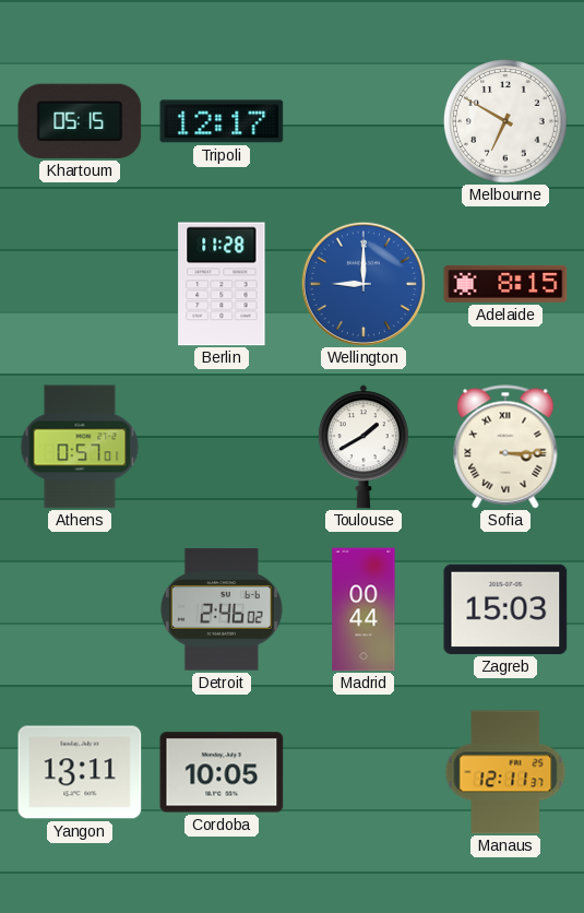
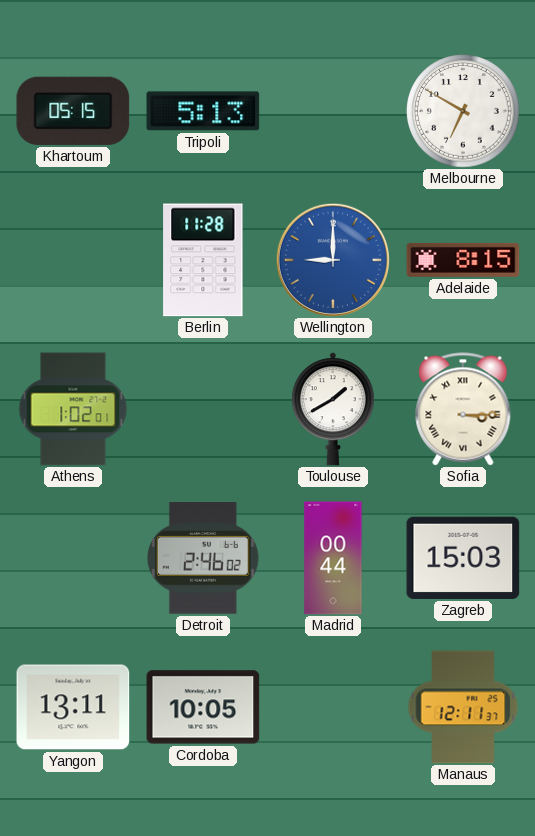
Tripoli: 12:17 -> 5:13
Athens: 0:57 -> 1:02
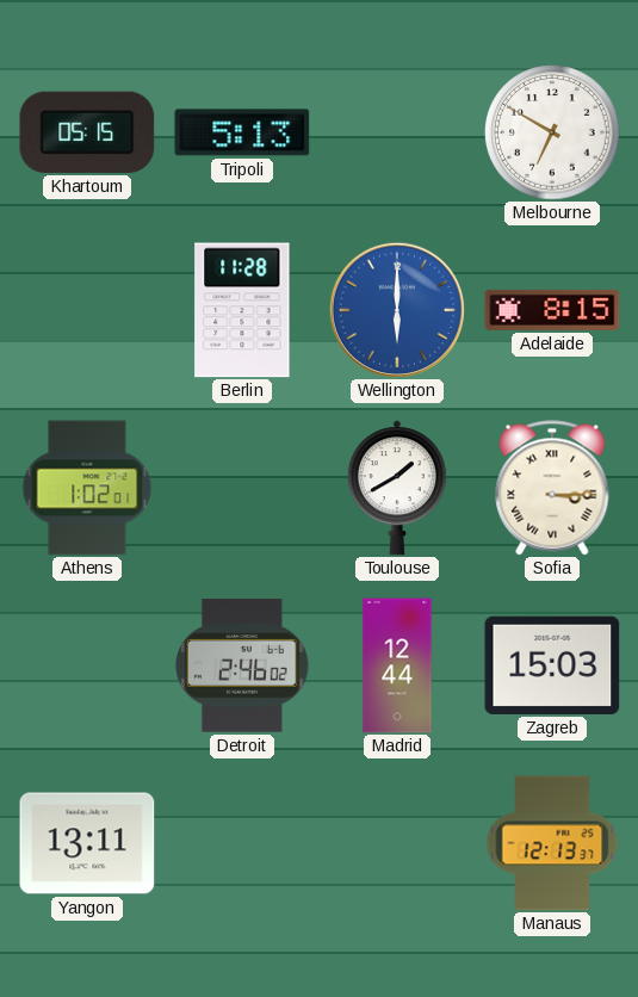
Wellington: 9:00 -> 6:00
Madrid: 00:44 -> 12:44
Cordoba: 10:05 -> none
Manaus: 12:11 -> 12:13
